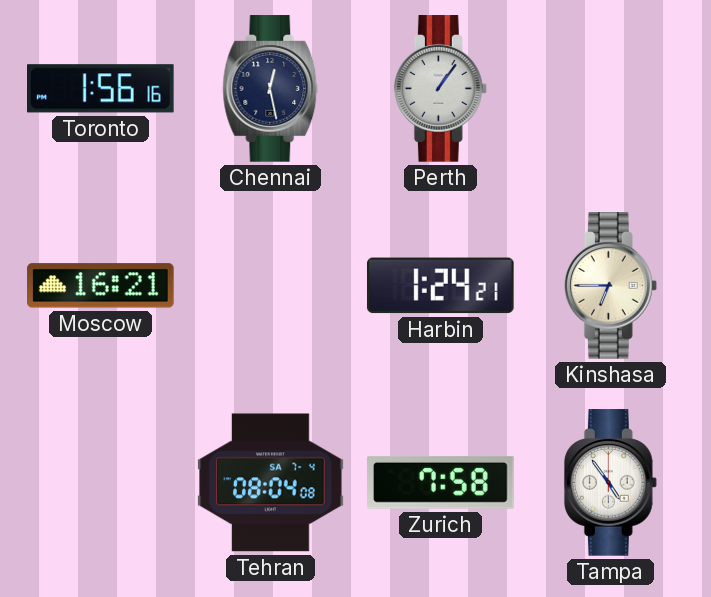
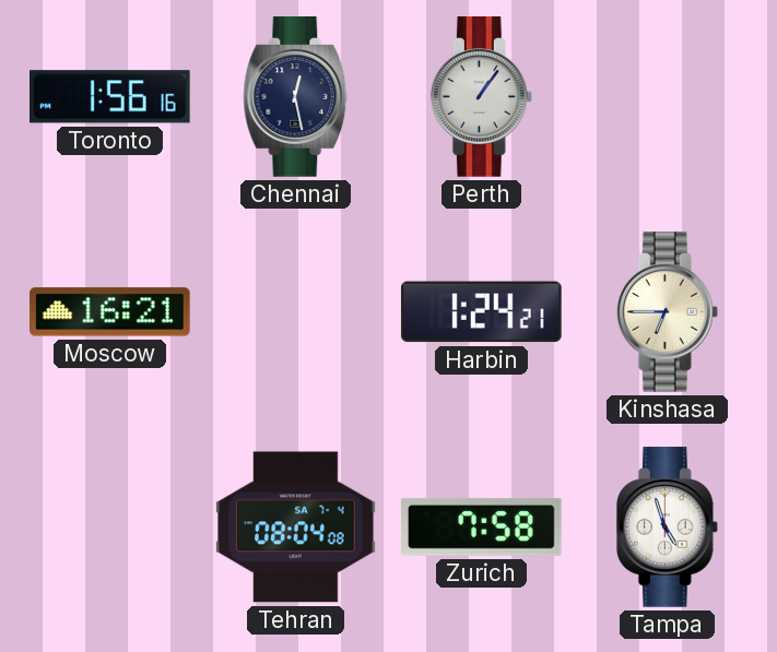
Tampa: 4:54 -> 4:57
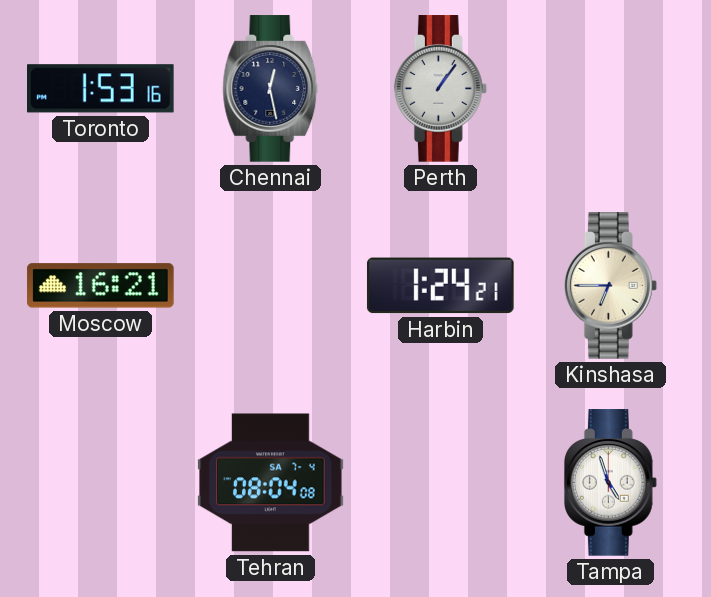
Toronto: 1:56 -> 1:53
Zurich: 7:58 -> none
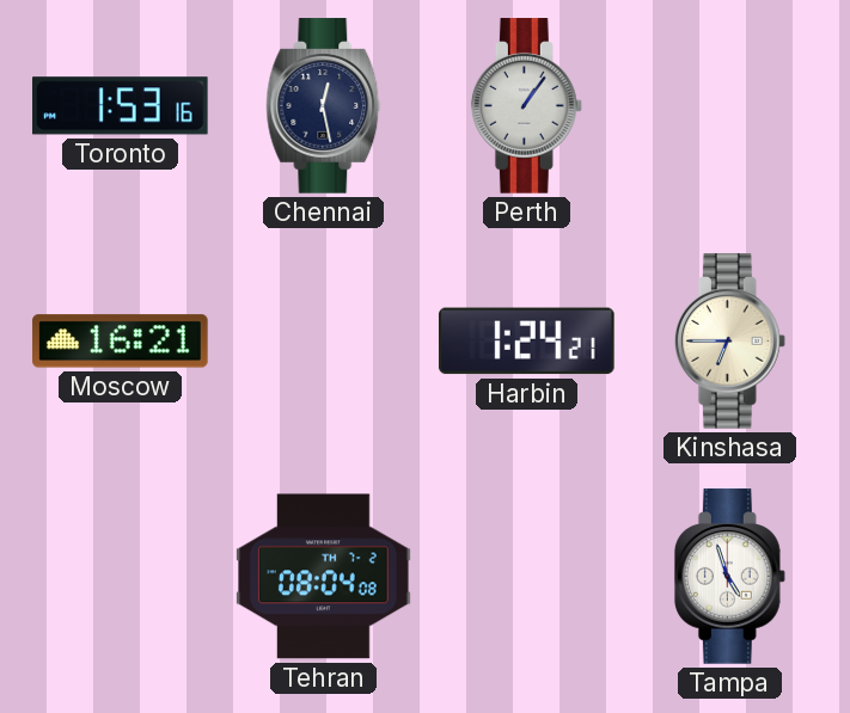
Tehran date: SA 7-4 -> TH 7-2
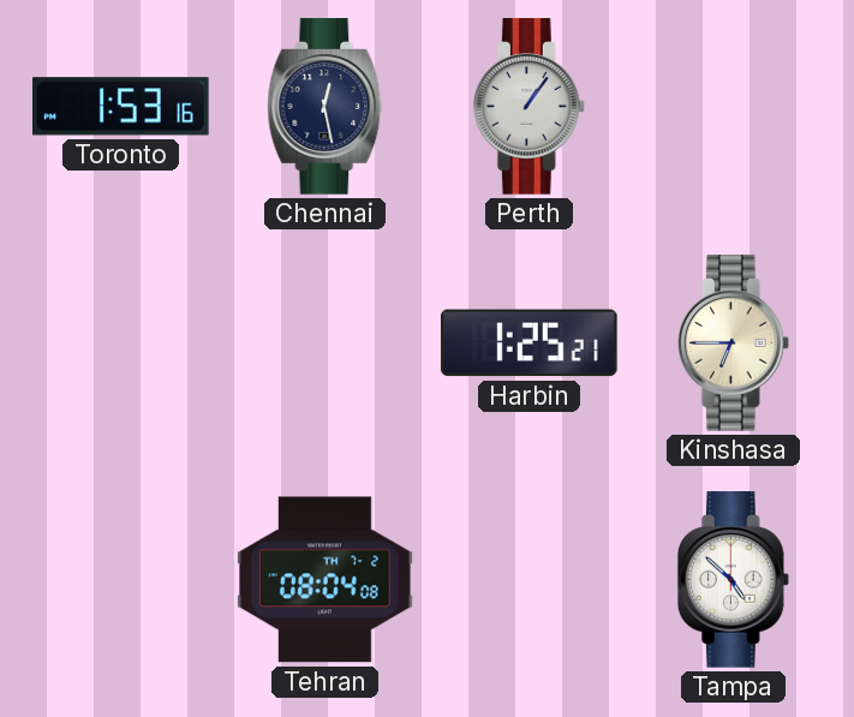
Moscow: 16:21 -> none
Harbin: 1:24 -> 1:25
Tampa: 4:57 -> 4:52
